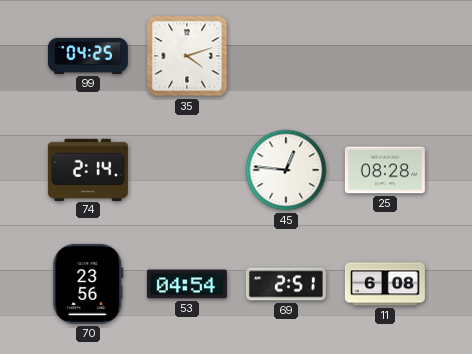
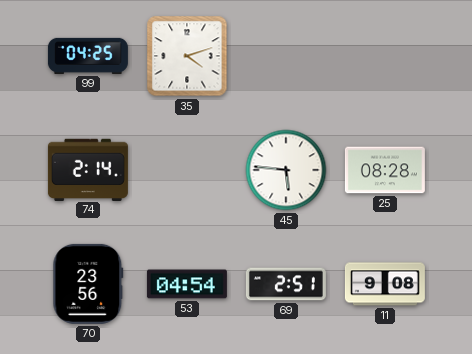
45: 12:46 -> 5:46
11: 6:08 -> 9:08
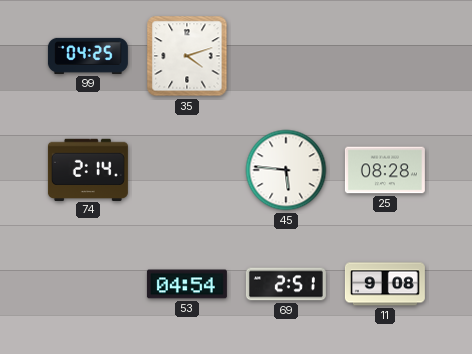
70: 23:56 -> none
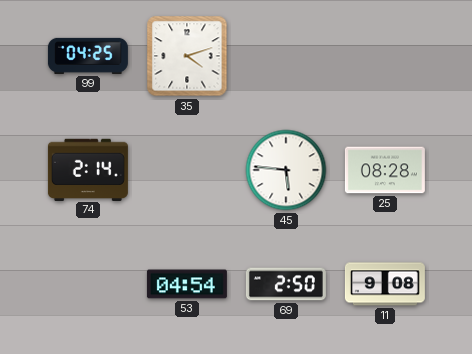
69: 2:51 -> 2:50
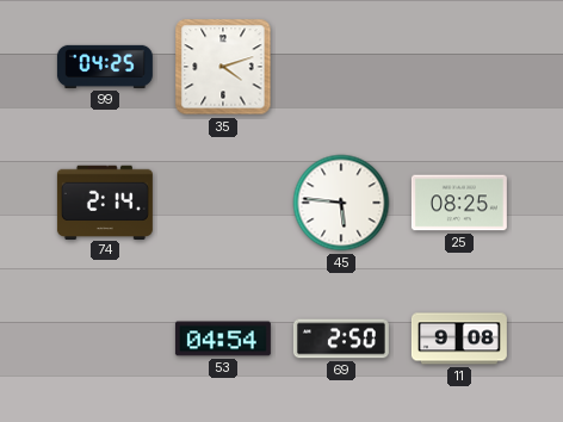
25: 08:28 -> 08:25
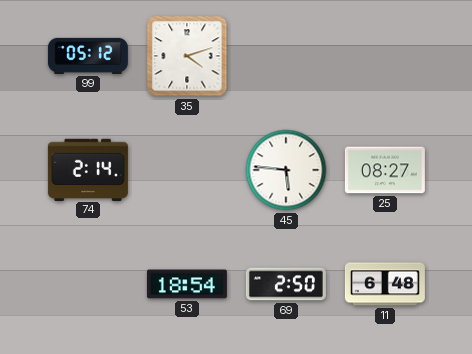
99: 04:25 -> 05:12
25: 08:25 -> 08:27
53: 04:54 -> 18:54
11: 9:08 -> 6:48
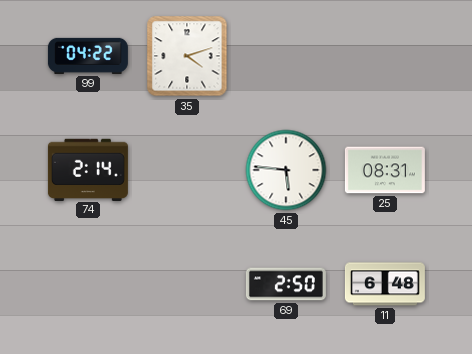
99: 05:12 -> 04:22
25: 08:27 -> 08:31
53: 18:54 -> none
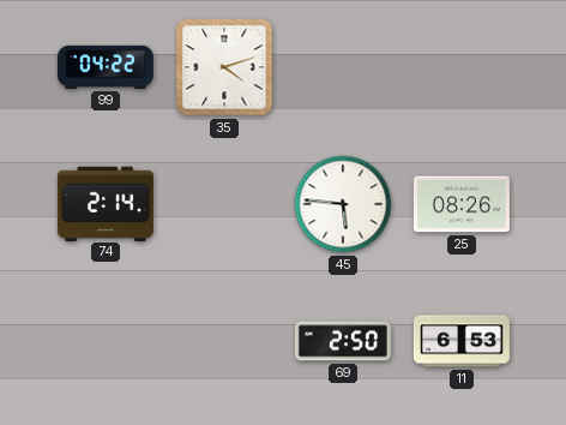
25: 08:31 -> 08:26
11: 6:48 -> 6:53
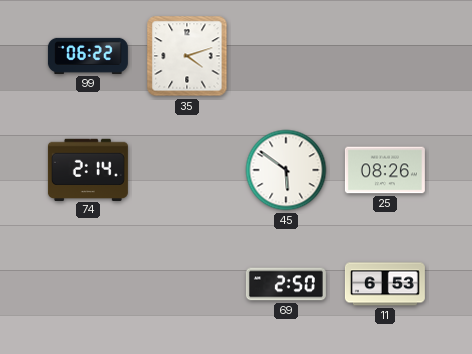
99: 04:22 -> 06:22
45: 5:46 -> 5:51
